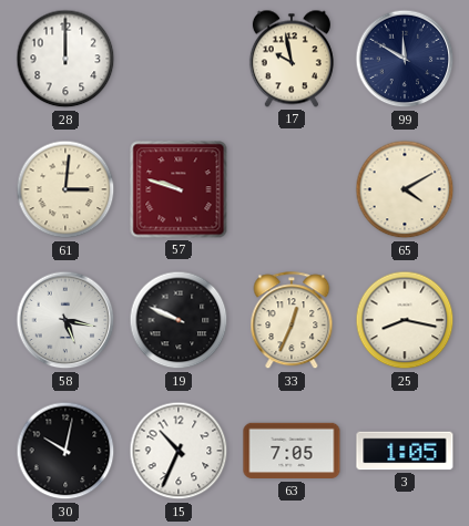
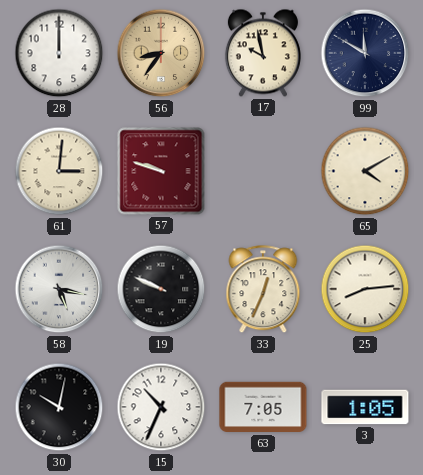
56: none -> 8:36
25: 8:17 -> 8:14
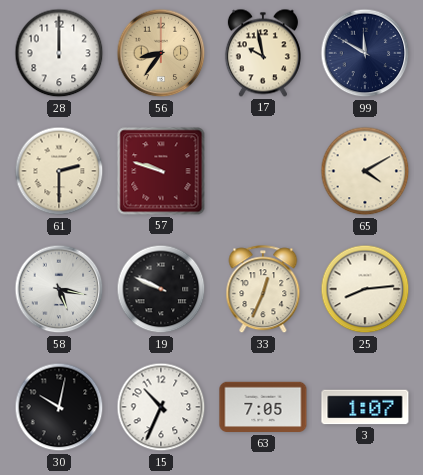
61: 3:01 -> 2:30
3: 1:05 -> 1:07
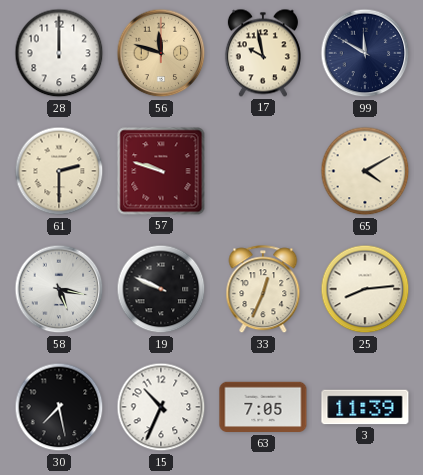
56: 8:36 -> 11:48
30: 10:02 -> 7:28
3: 1:07 -> 11:39
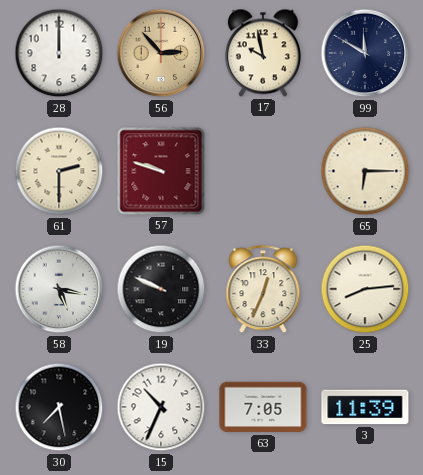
56: 11:48 -> 2:53
65: 4:10 -> 6:15
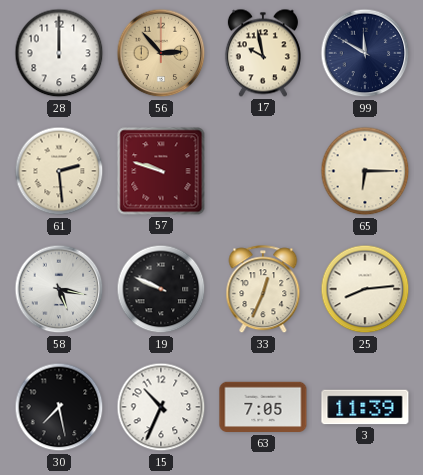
61: 2:30 -> 2:29
